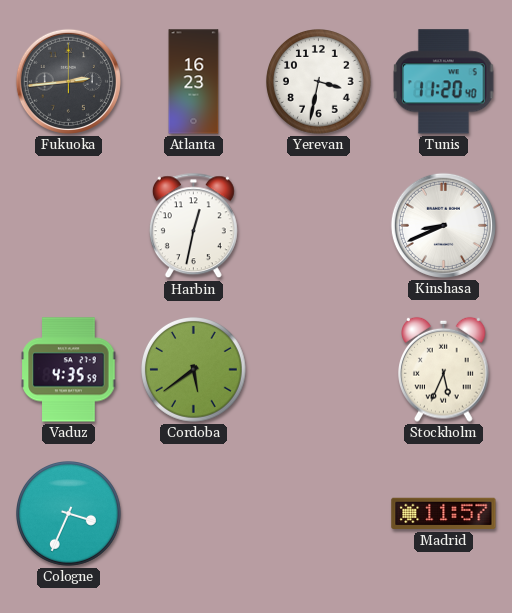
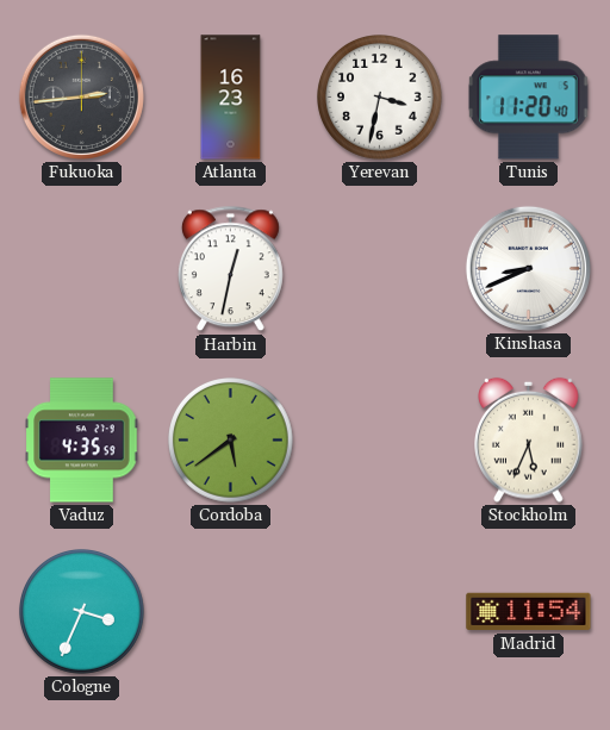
Madrid: 11:57 -> 11:54
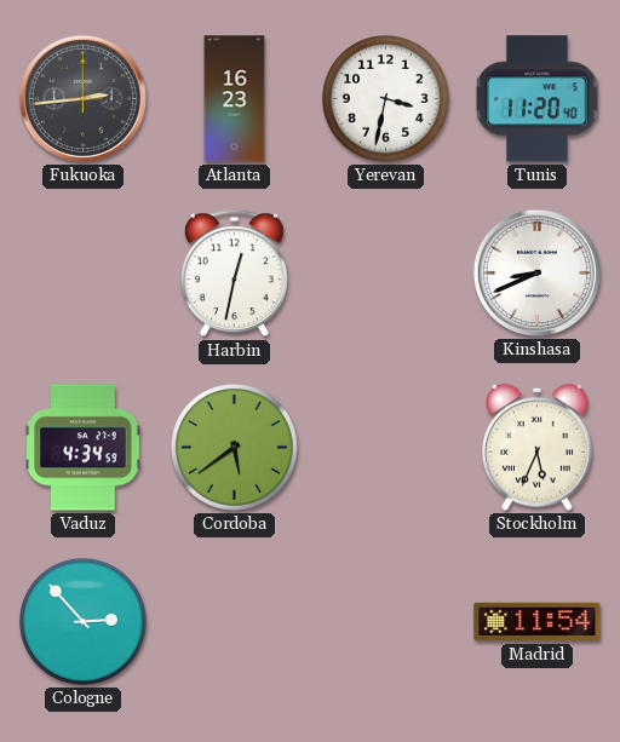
Vaduz: 4:35 -> 4:34
Cologne: 3:34 -> 2:53
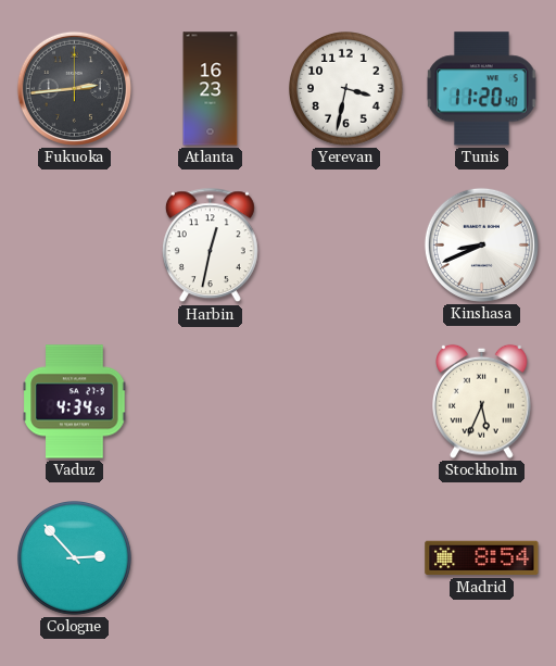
Cordoba: 5:39 -> none
Madrid: 11:54 -> 8:54
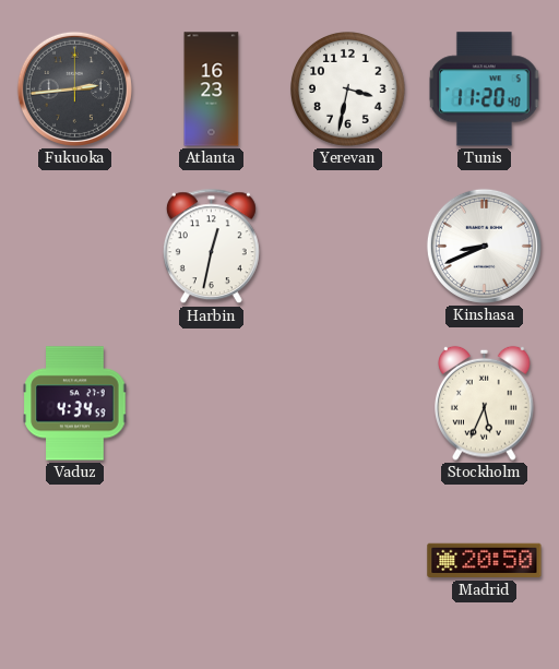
Cologne: 2:53 -> none
Madrid: 8:54 -> 20:50
